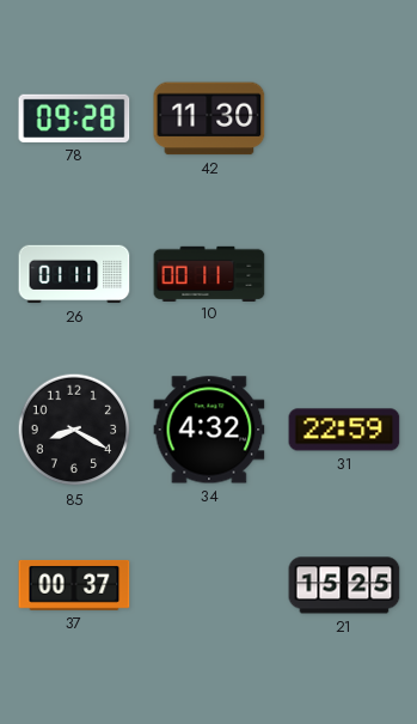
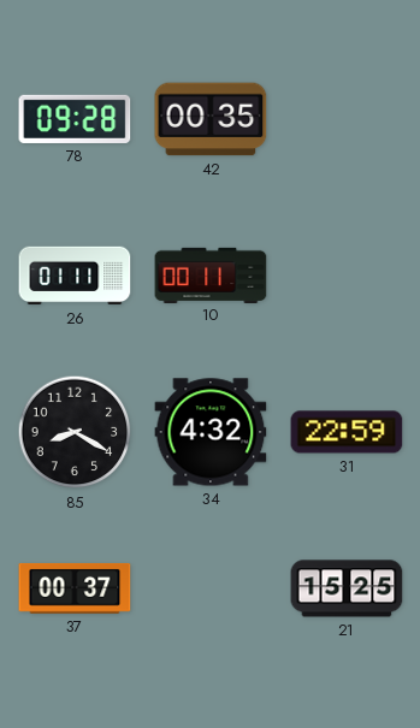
42: 11:30 -> 00:35
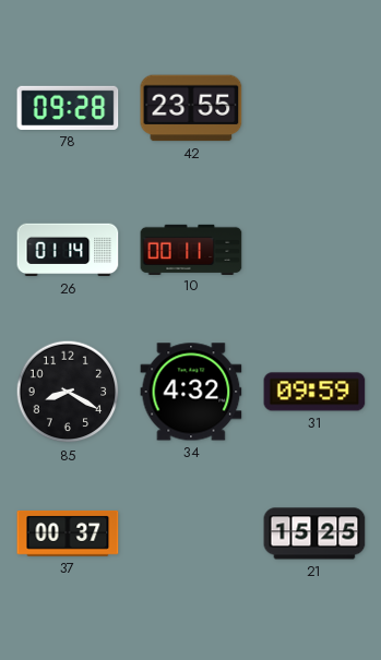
42: 00:35 -> 23:55
26: 01:11 -> 01:14
31: 22:59 -> 09:59
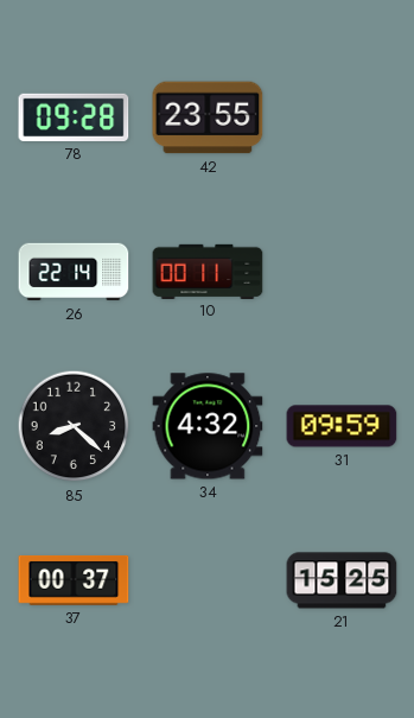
26: 01:14 -> 22:14
85: 8:20 -> 8:22
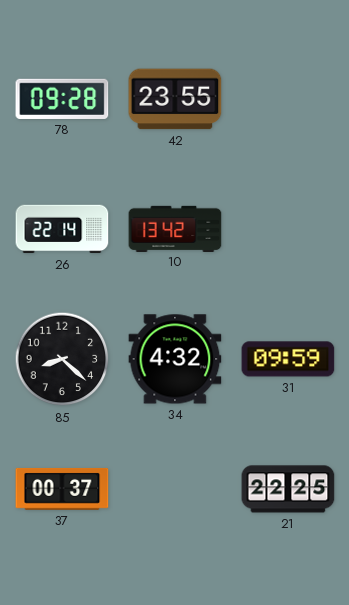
10: 00:11 -> 13:42
21: 15:25 -> 22:25
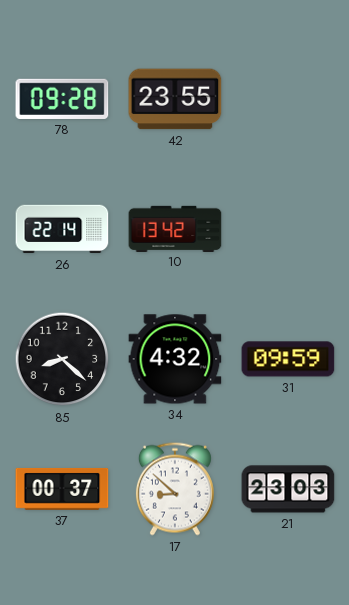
17: none -> 8:52
21: 22:25 -> 23:03
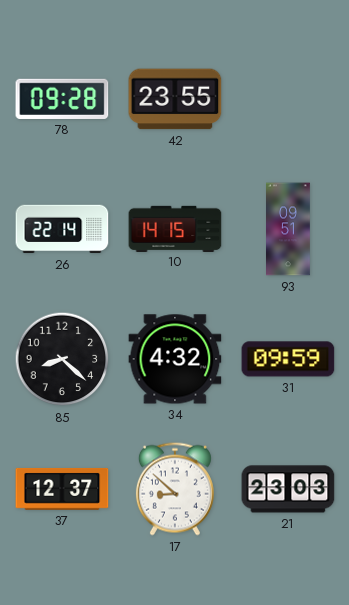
10: 13:42 -> 14:15
93: none -> 09:51
37: 00:37 -> 12:37
